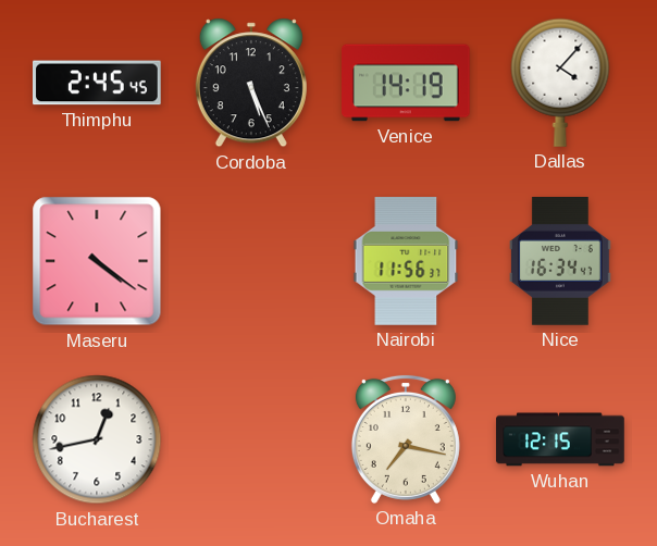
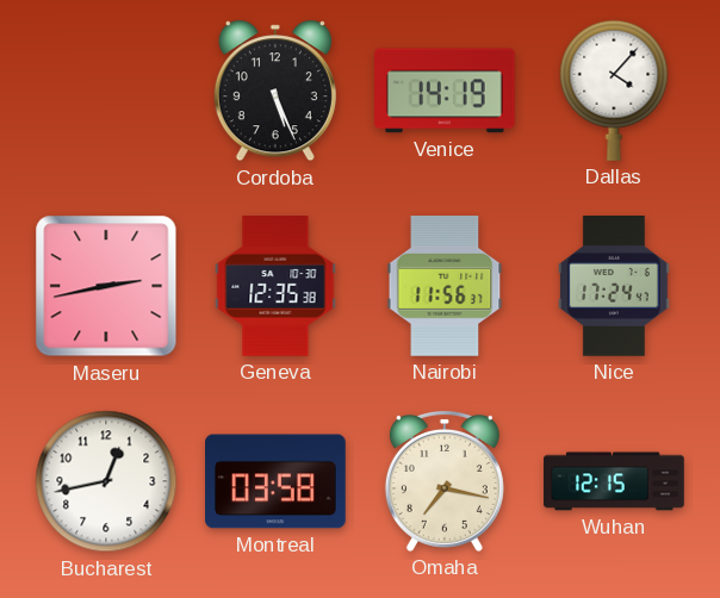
Thimphu: 2:45 -> none
Maseru: 4:21 -> 2:43
Geneva: none -> 12:35
Nice: 16:34 -> 17:24
Montreal: none -> 03:58
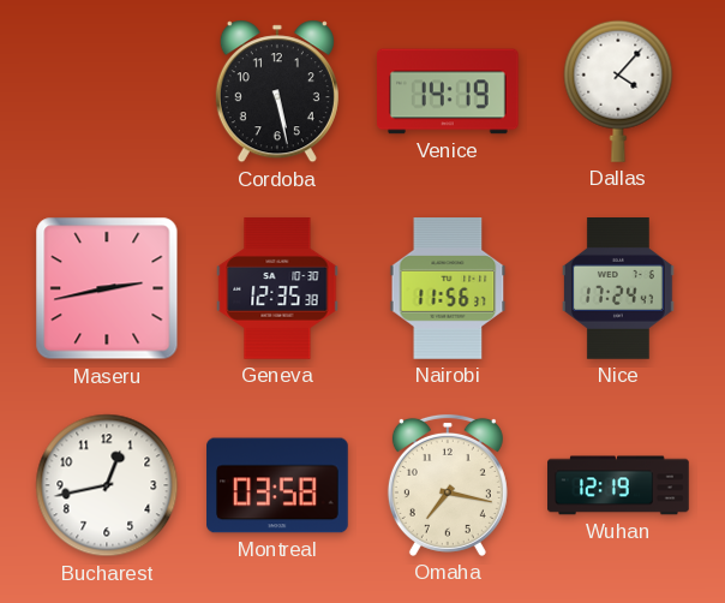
Cordoba: 5:26 -> 5:28
Wuhan: 12:15 -> 12:19
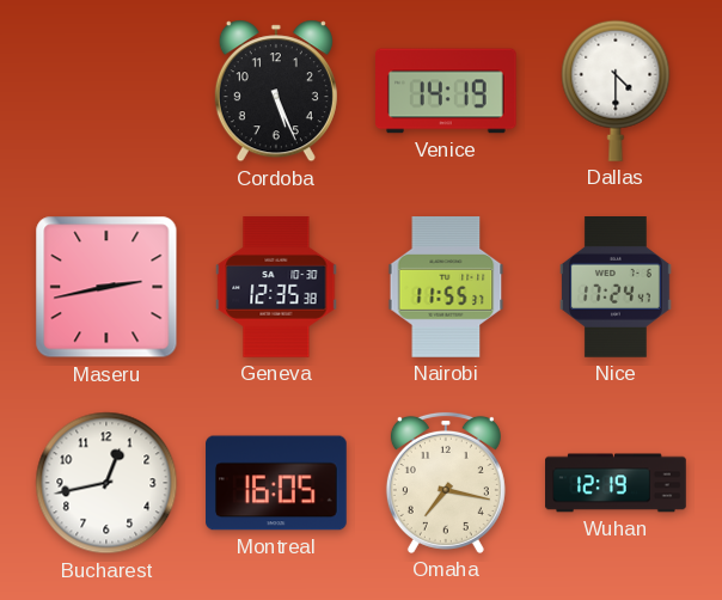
Cordoba: 5:28 -> 5:26
Dallas: 4:07 -> 4:30
Nairobi: 11:56 -> 11:55
Montreal: 03:58 -> 16:05
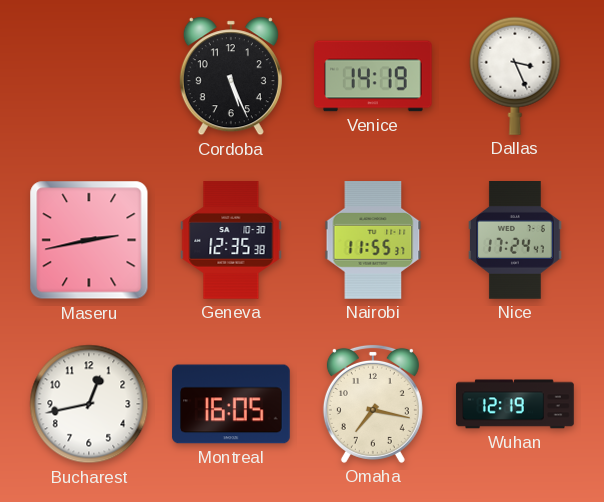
Dallas: 4:30 -> 3:26
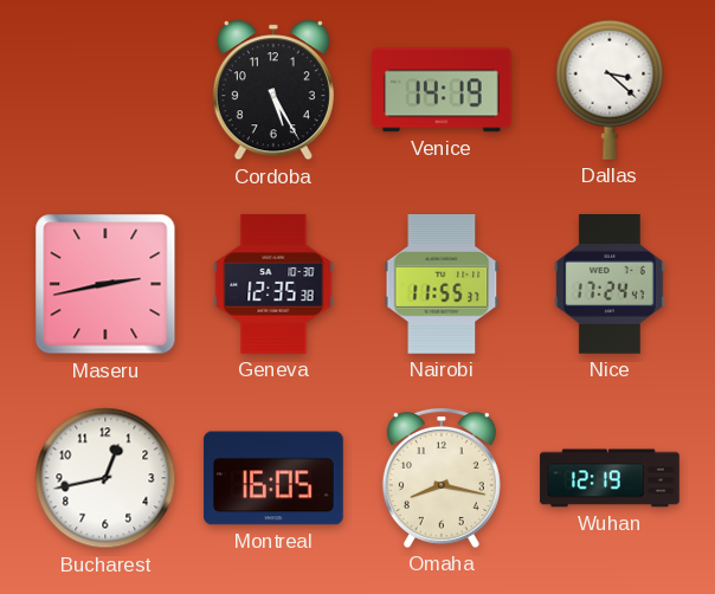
Cordoba: 5:26 -> 5:25
Dallas: 3:26 -> 3:22
Omaha: 7:17 -> 8:17
